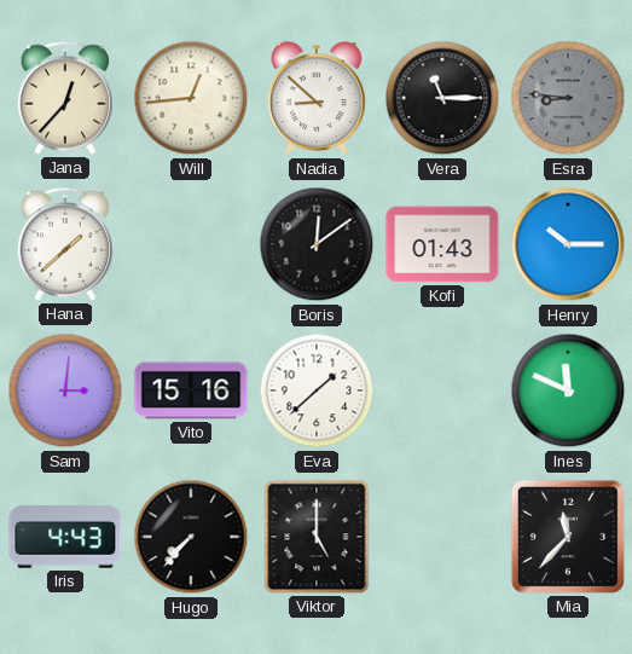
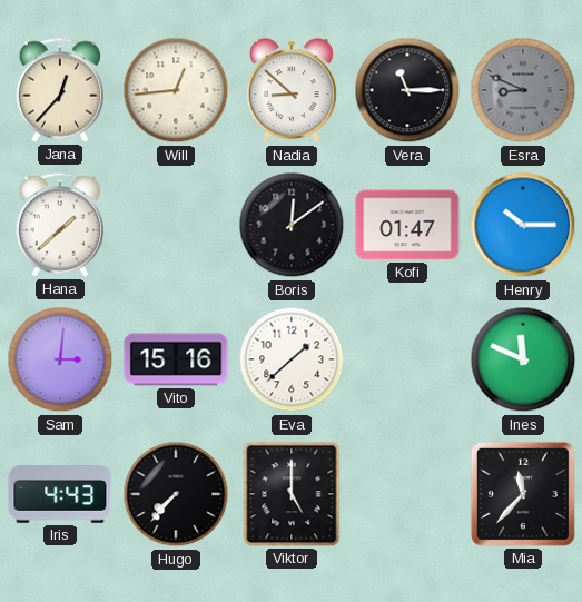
Esra: 8:46 -> 8:49
Kofi: 01:43 -> 01:47
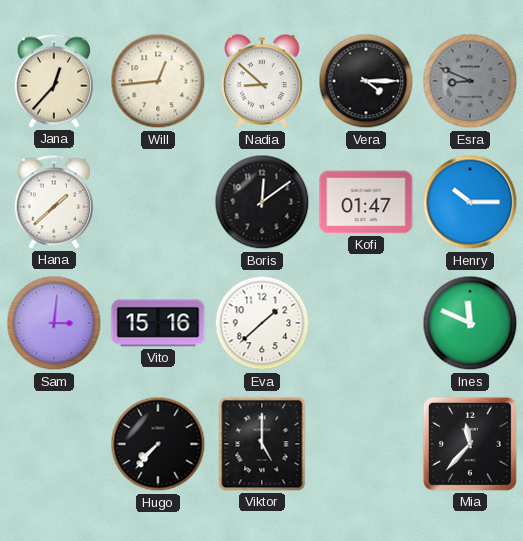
Vera: 11:15 -> 4:15
Iris: 4:43 -> none
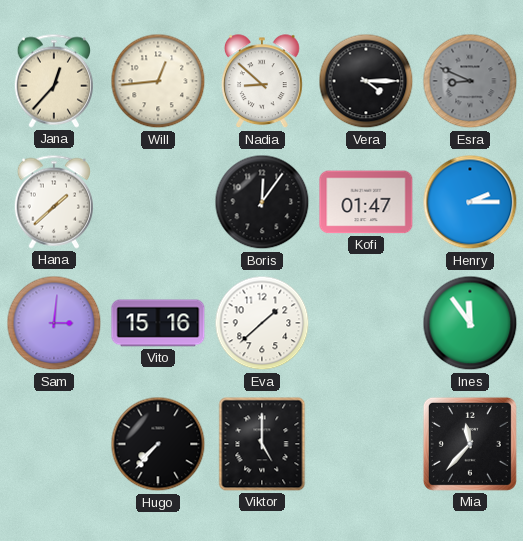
Boris: 12:09 -> 12:06
Henry: 10:15 -> 2:15
Ines: 11:49 -> 11:54
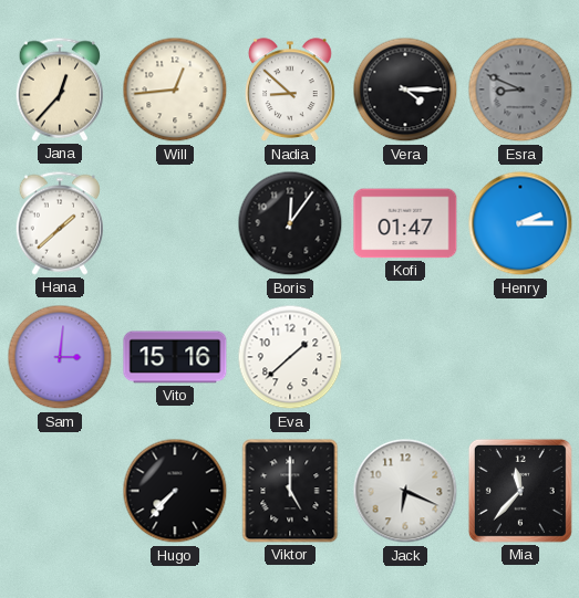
Ines: 11:54 -> none
Jack: none -> 6:19
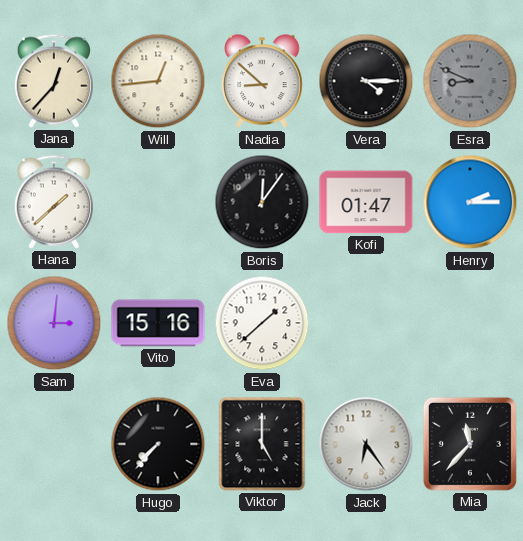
Jack: 6:19 -> 6:24
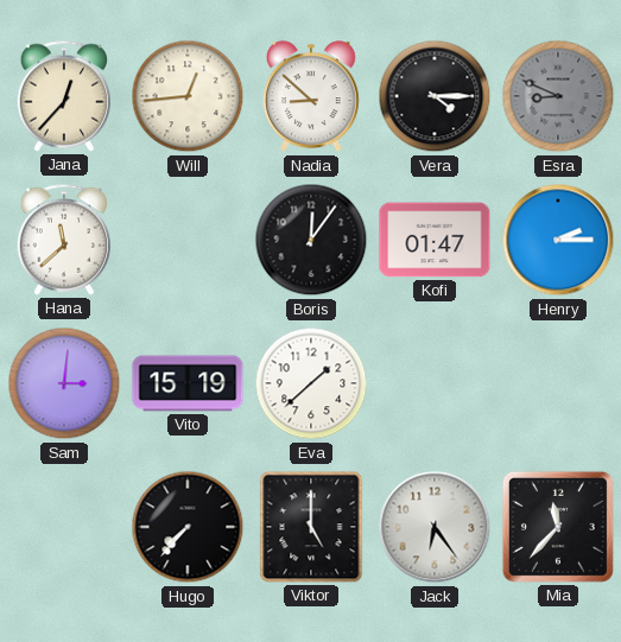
Hana: 1:38 -> 11:38
Vito: 15:16 -> 15:19
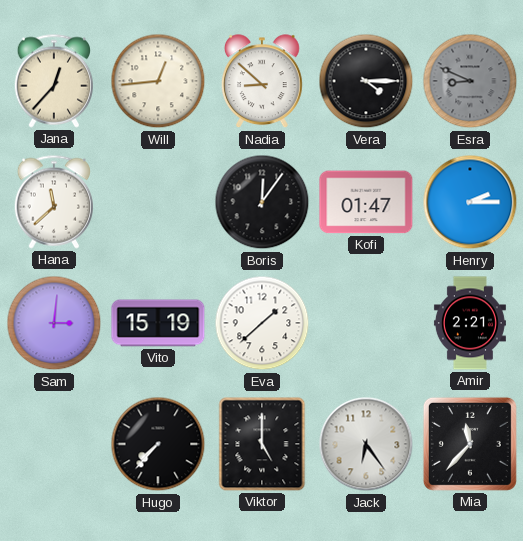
Amir: none -> 2:21
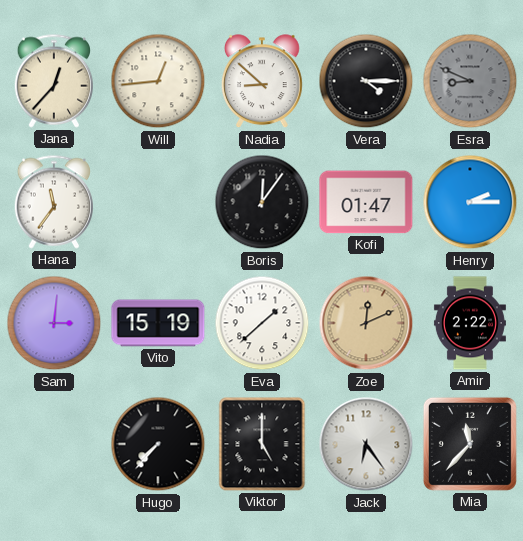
Hana: 11:38 -> 11:36
Zoe: none -> 12:11
Amir: 2:21 -> 2:22
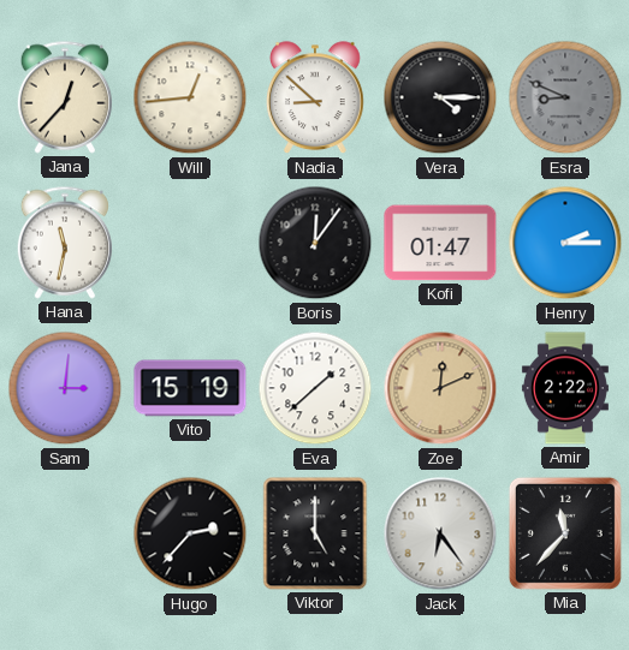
Hana: 11:36 -> 11:32
Hugo: 7:37 -> 2:37
